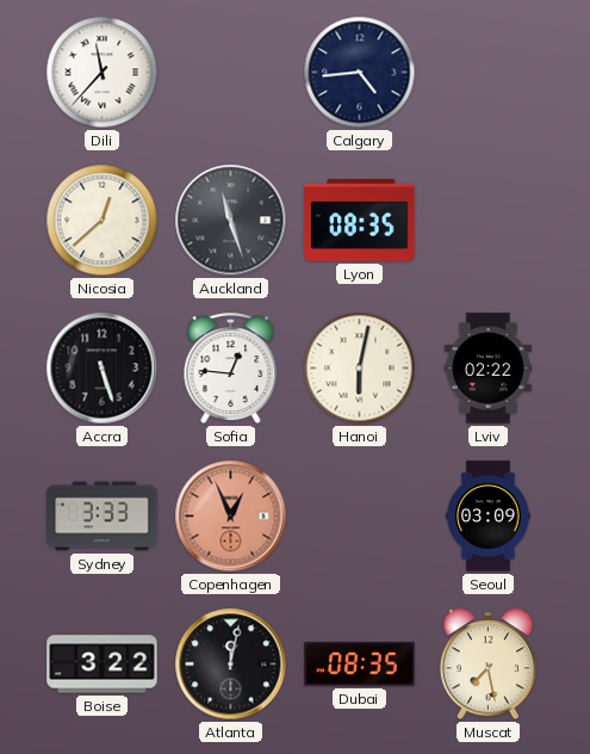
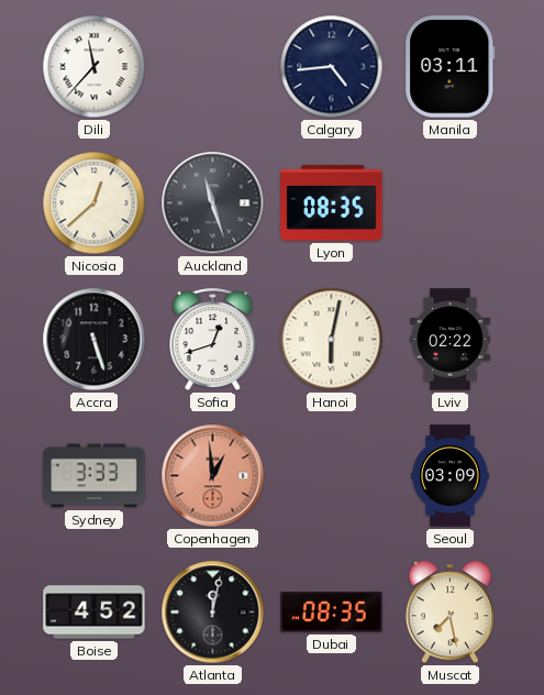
Manila: none -> 03:11
Sofia: 12:46 -> 12:42
Copenhagen: 12:56 -> 12:59
Boise: 3:22 -> 4:52
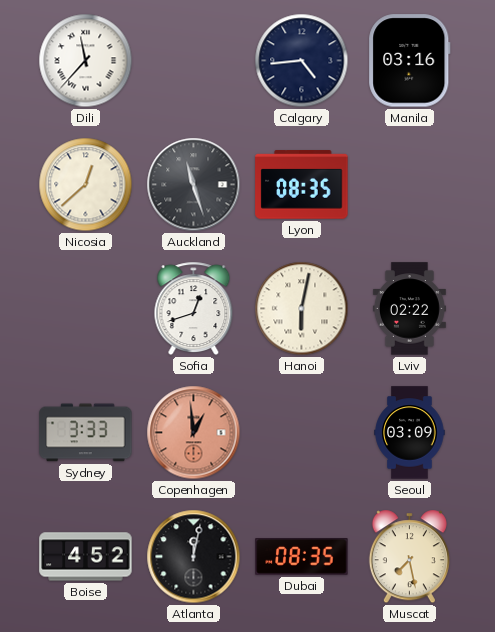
Manila: 03:11 -> 03:16
Accra: 5:27 -> none
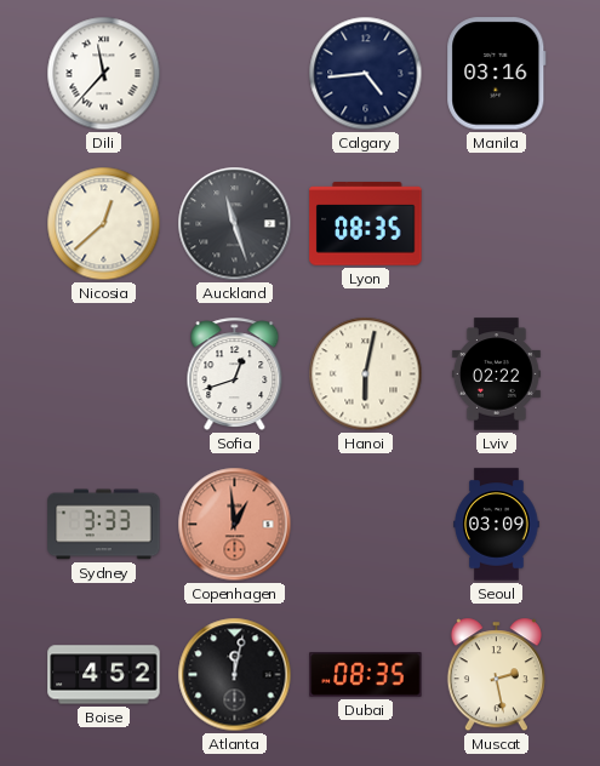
Muscat: 7:28 -> 2:28
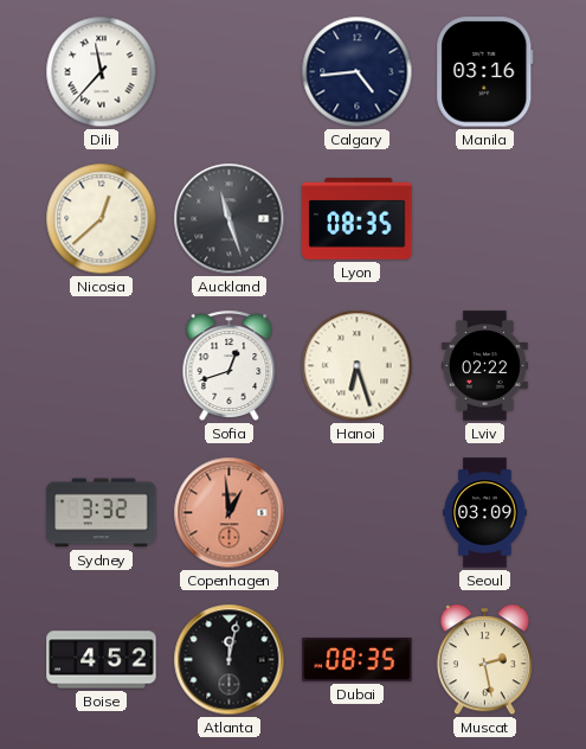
Hanoi: 6:02 -> 6:27
Sydney: 3:33 -> 3:32
